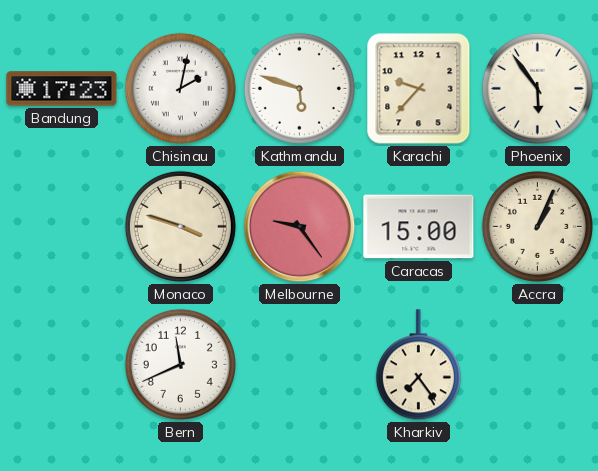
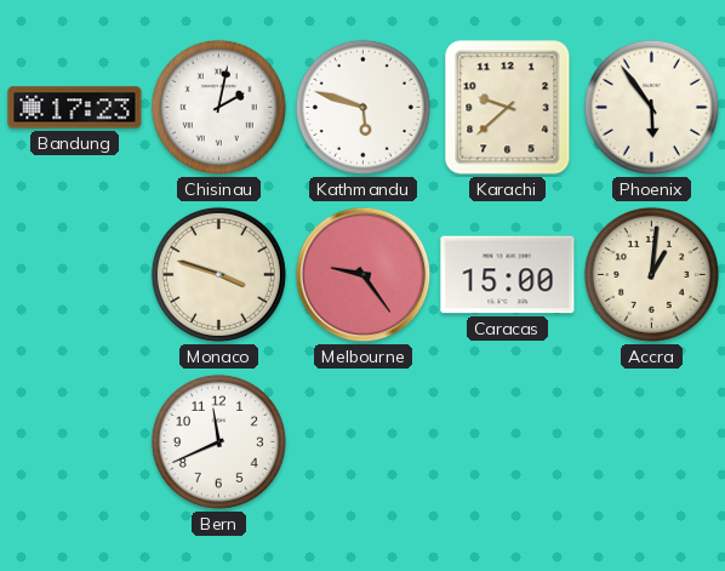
Karachi: 9:37 -> 9:38
Accra: 1:04 -> 1:01
Kharkiv: 7:24 -> none
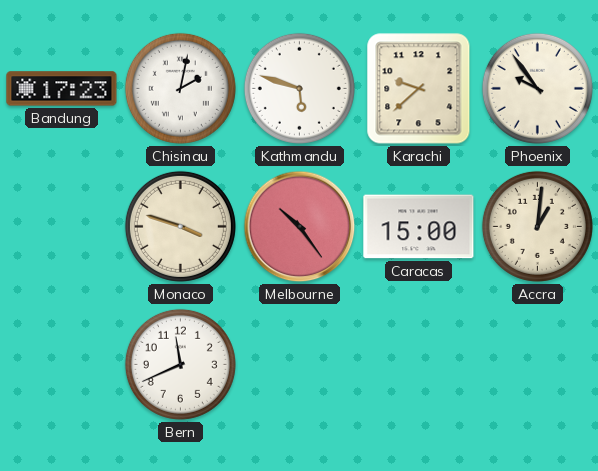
Phoenix: 5:54 -> 9:54
Melbourne: 9:24 -> 10:24
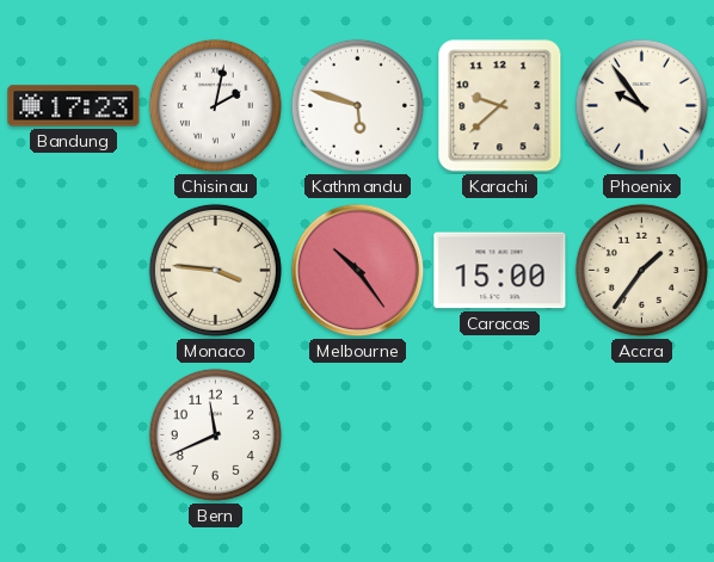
Monaco: 3:48 -> 3:46
Accra: 1:01 -> 1:36
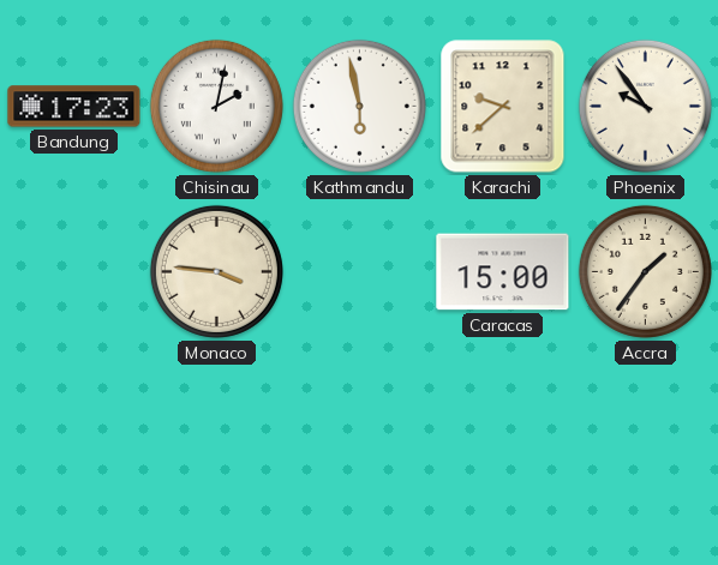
Kathmandu: 5:48 -> 5:58
Melbourne: 10:24 -> none
Bern: 11:41 -> none
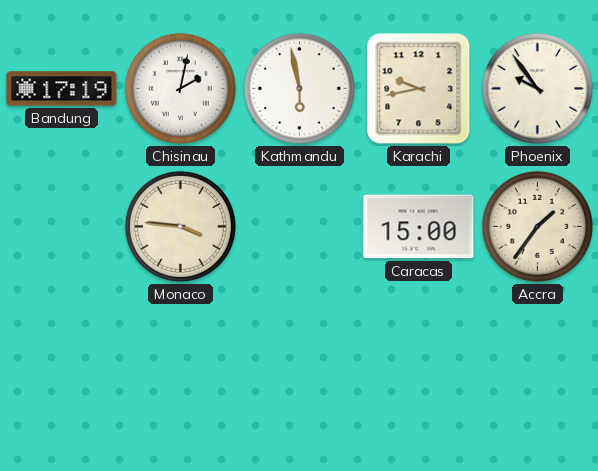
Bandung: 17:23 -> 17:19
Karachi: 9:38 -> 9:43
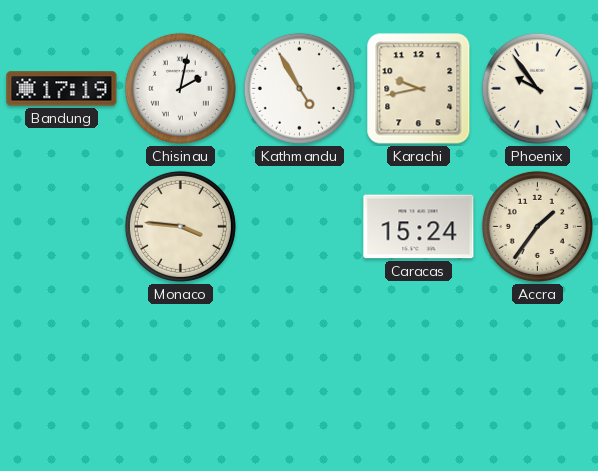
Kathmandu: 5:58 -> 4:55
Caracas: 15:00 -> 15:24
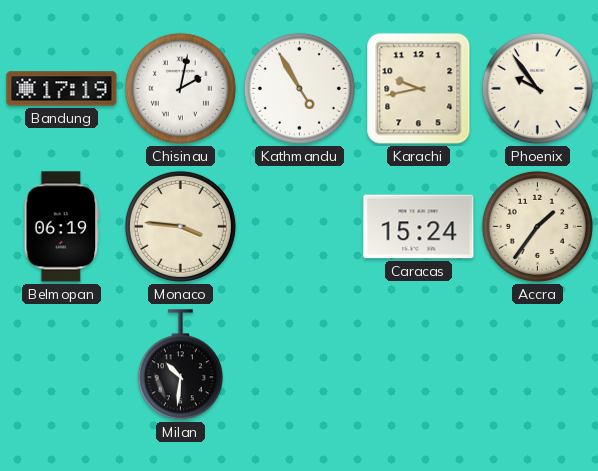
Belmopan: none -> 06:19
Milan: none -> 10:31
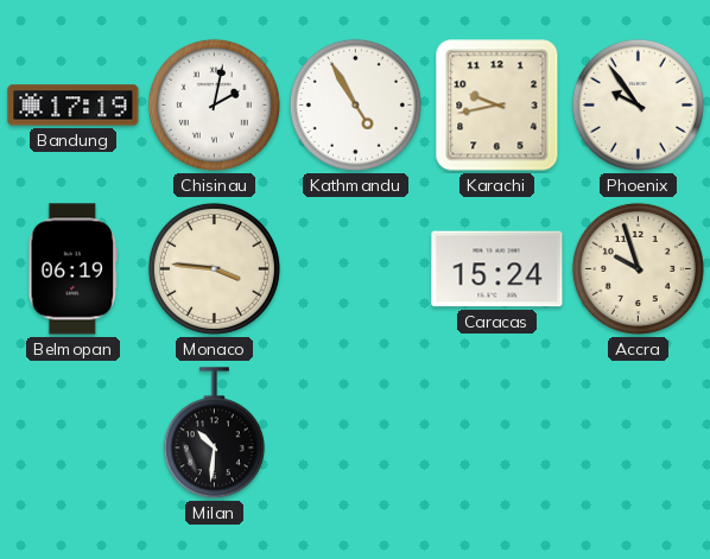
Accra: 1:36 -> 9:57
